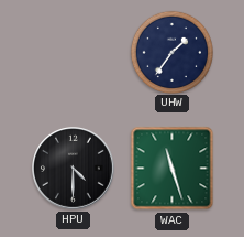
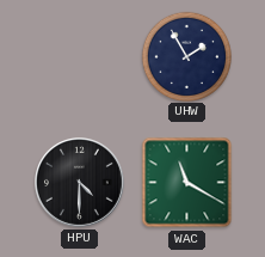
UHW: 1:36 -> 1:55
WAC: 11:27 -> 11:20
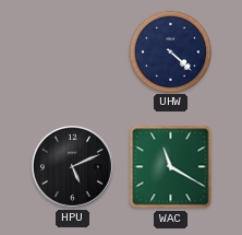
UHW: 1:55 -> 4:22
HPU: 4:30 -> 5:11
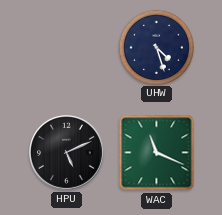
UHW: 4:22 -> 4:27
WAC: 11:20 -> 11:19
